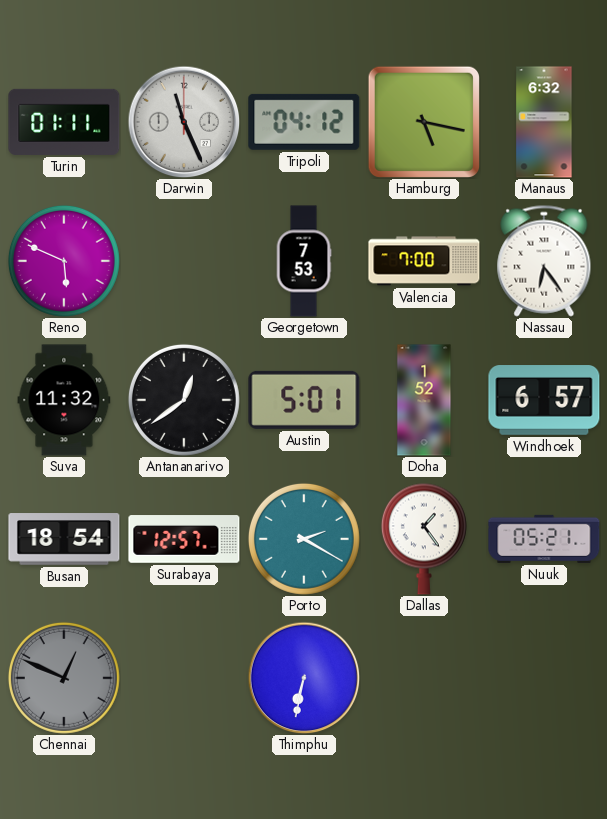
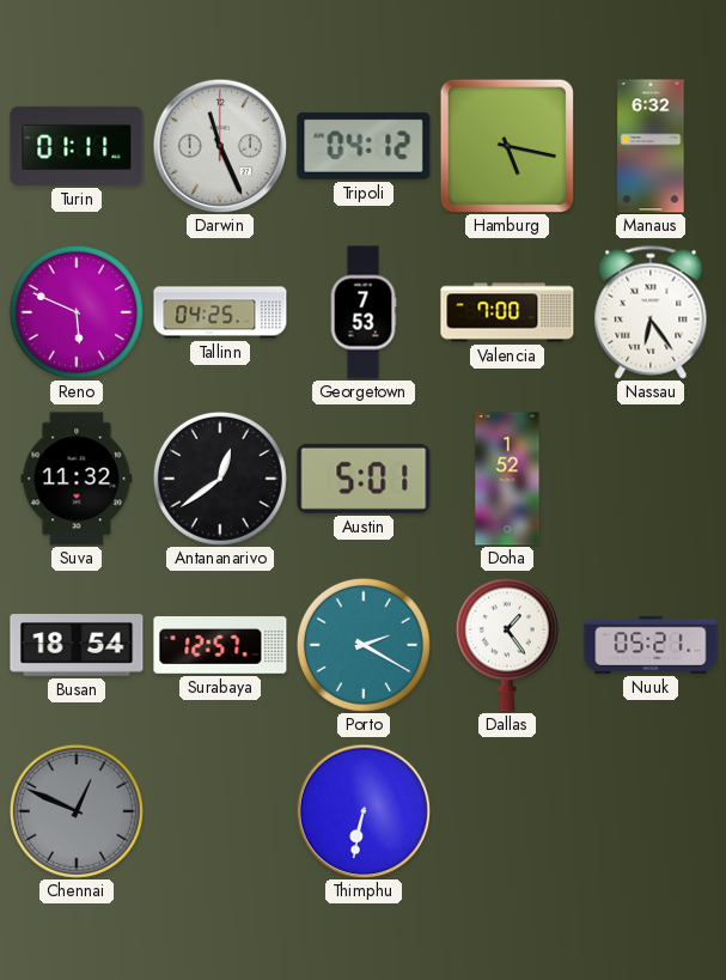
Tallinn: none -> 04:25
Windhoek: 6:57 -> none
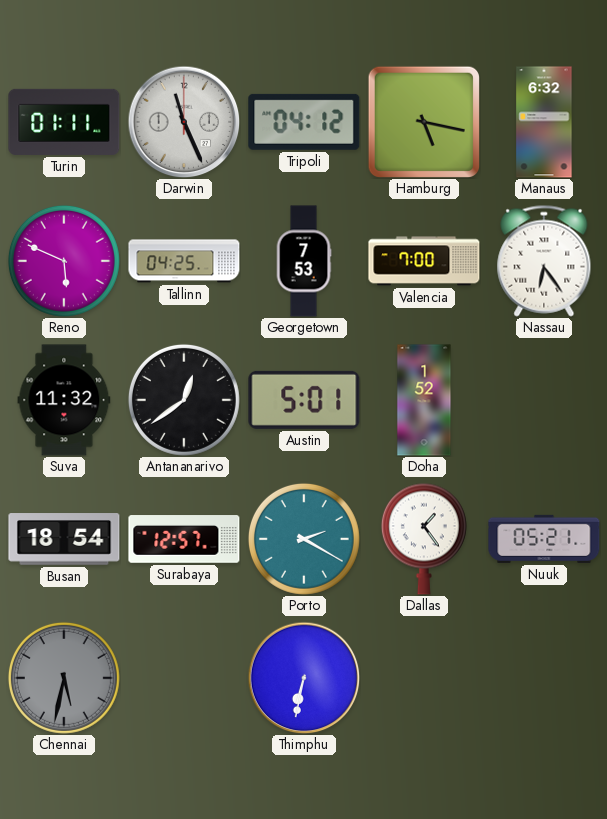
Chennai: 12:49 -> 5:32
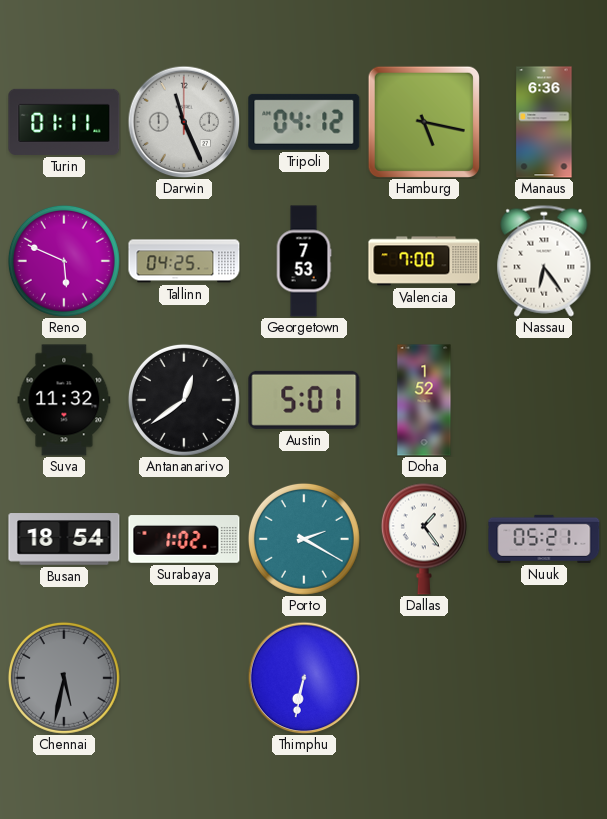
Manaus: 6:32 -> 6:36
Surabaya: 12:57 -> 1:02
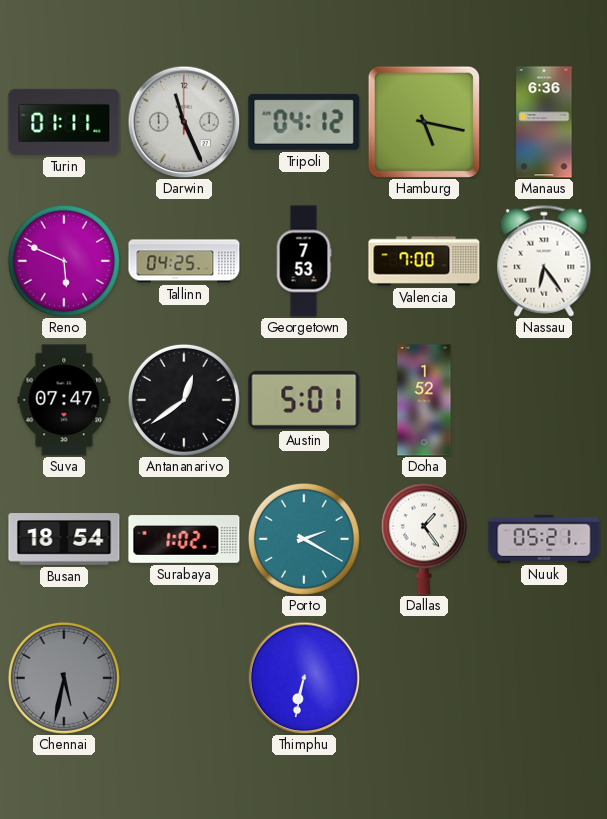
Suva: 11:32 -> 07:47
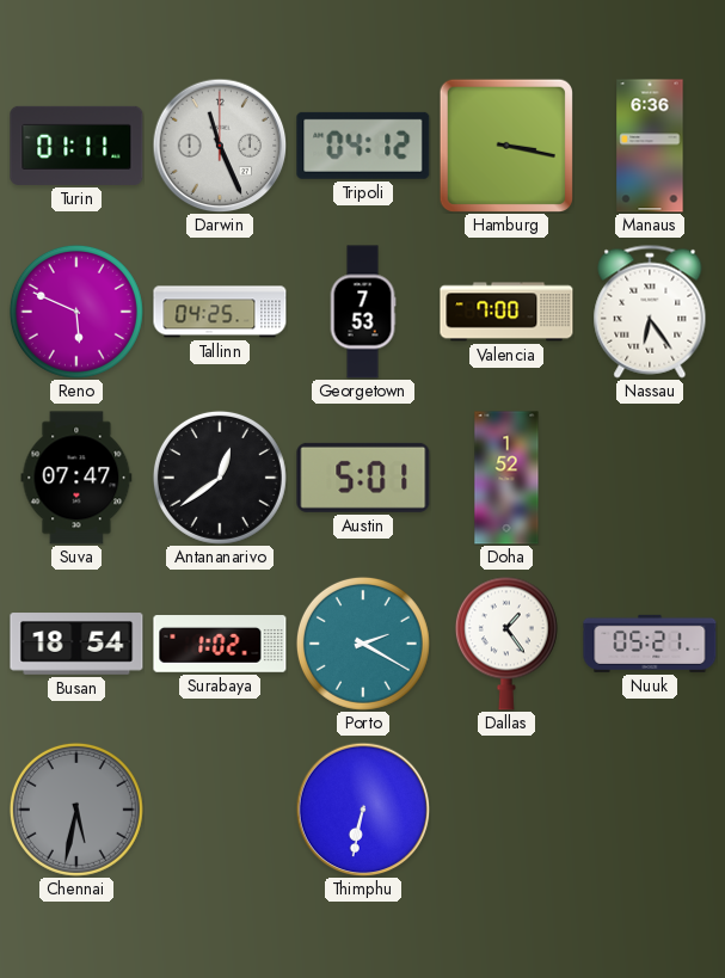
Hamburg: 5:17 -> 3:17
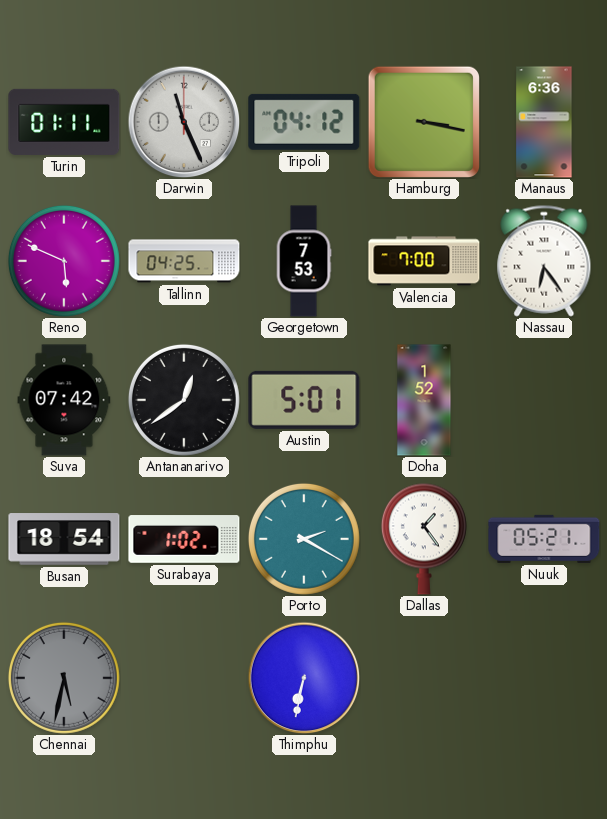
Suva: 07:47 -> 07:42
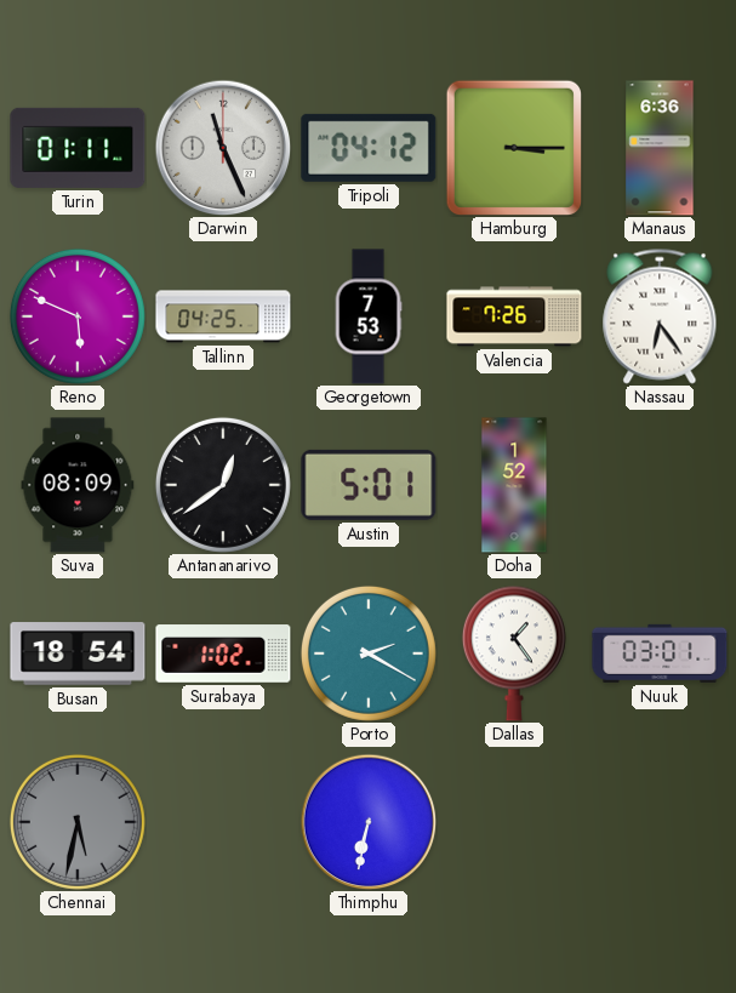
Hamburg: 3:17 -> 3:15
Valencia: 7:00 -> 7:26
Suva: 07:42 -> 08:09
Nuuk: 05:21 -> 03:01
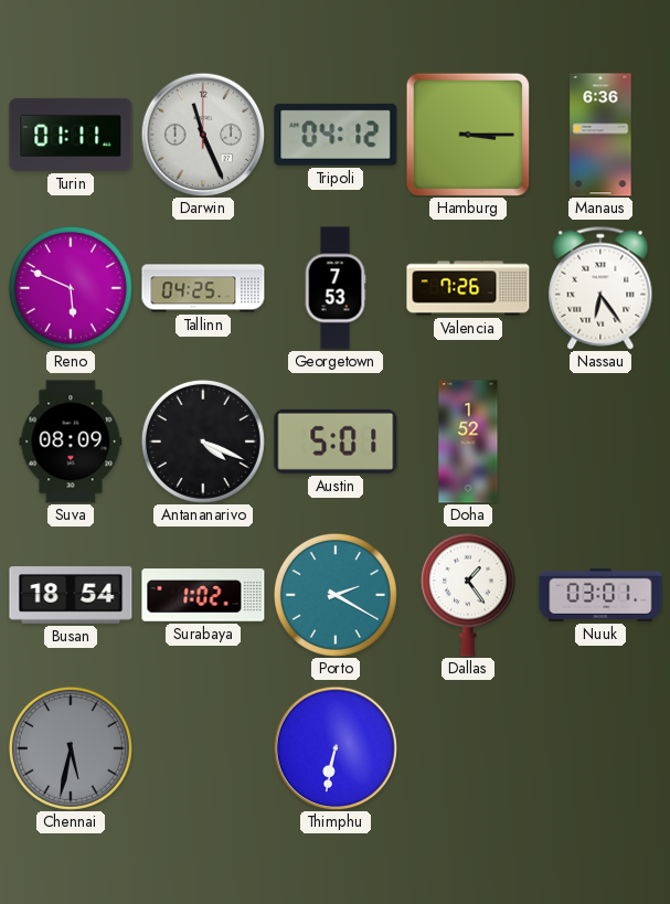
Antananarivo: 12:39 -> 4:19
